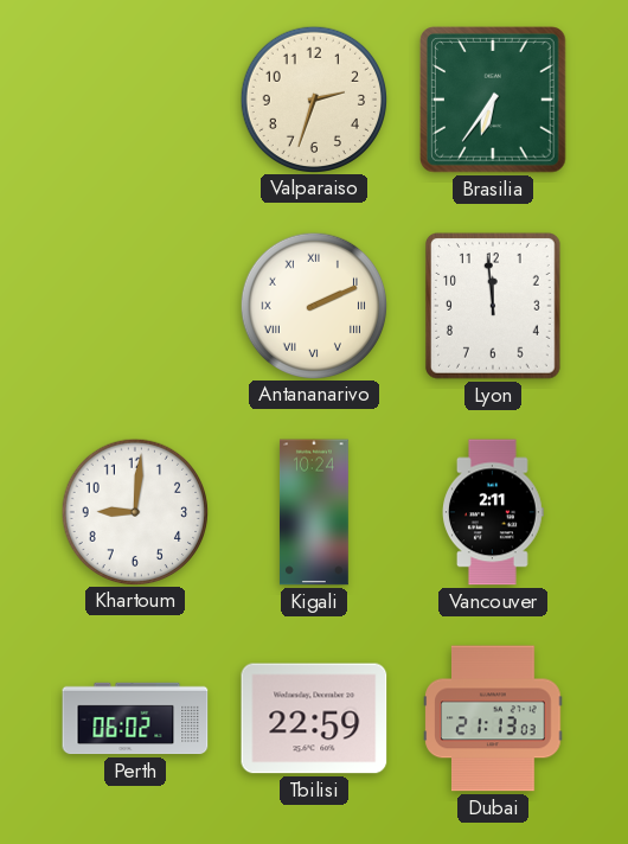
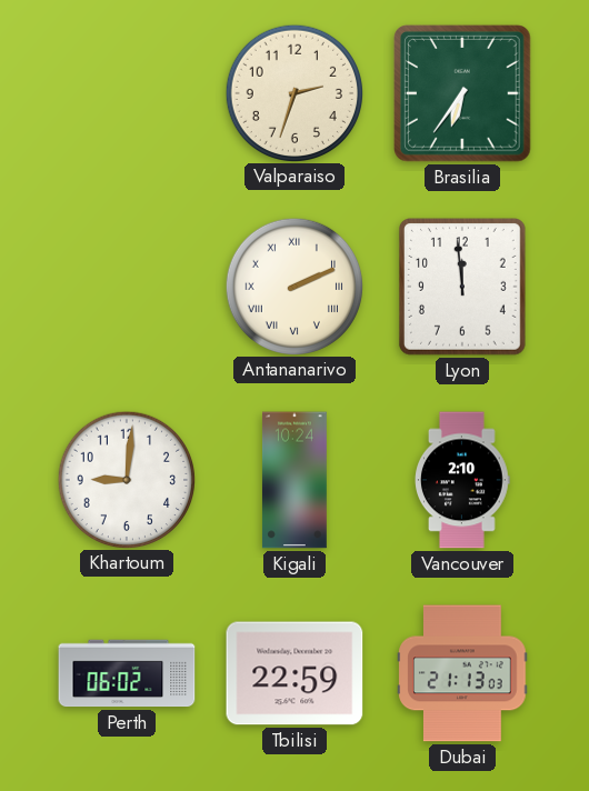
Vancouver: 2:11 -> 2:10
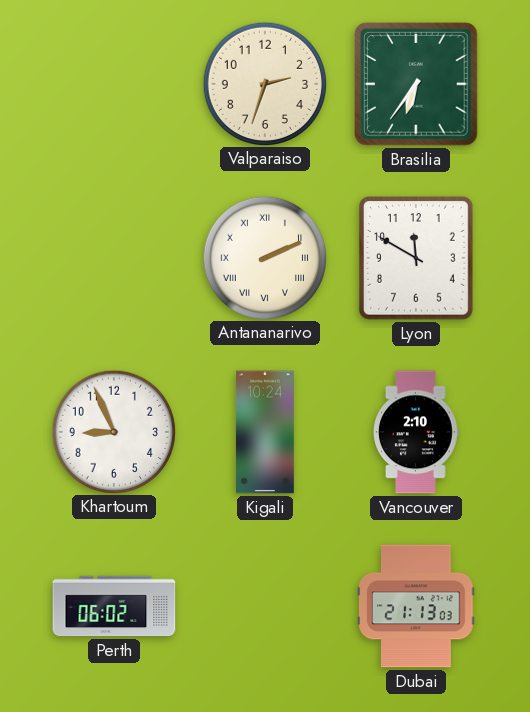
Lyon: 11:59 -> 11:50
Khartoum: 9:01 -> 8:56
Tbilisi: 22:59 -> none
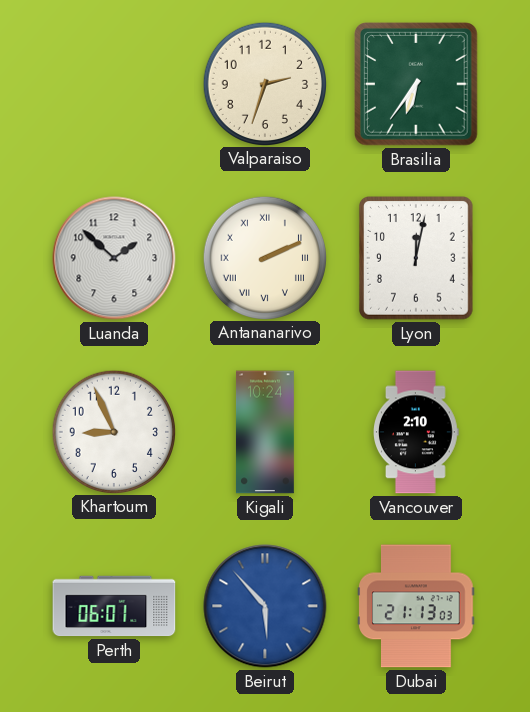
Luanda: none -> 1:52
Lyon: 11:50 -> 12:02
Perth: 06:02 -> 06:01
Beirut: none -> 5:53
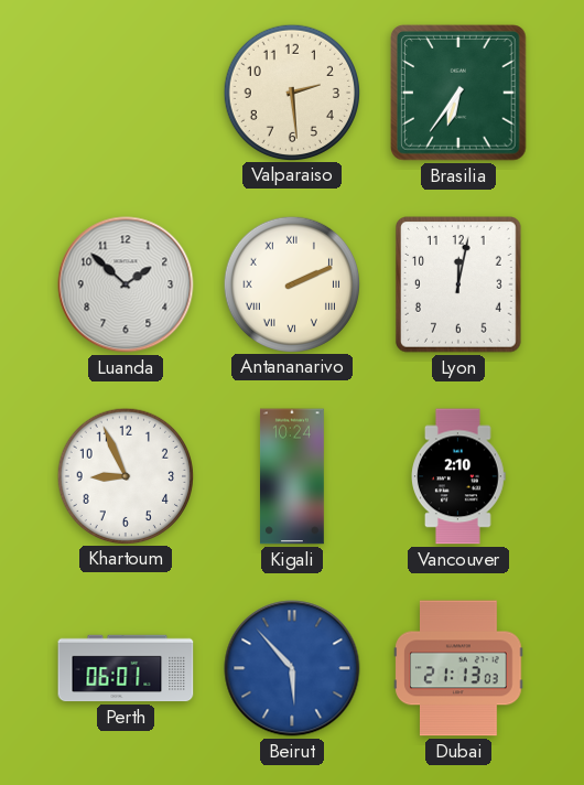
Valparaiso: 2:33 -> 2:29
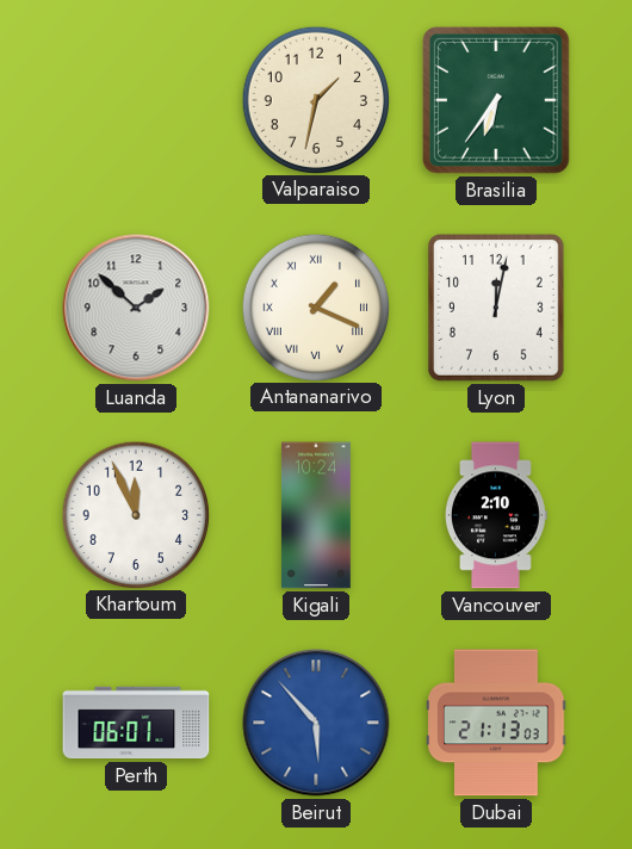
Valparaiso: 2:29 -> 1:32
Antananarivo: 2:11 -> 1:19
Khartoum: 8:56 -> 11:56
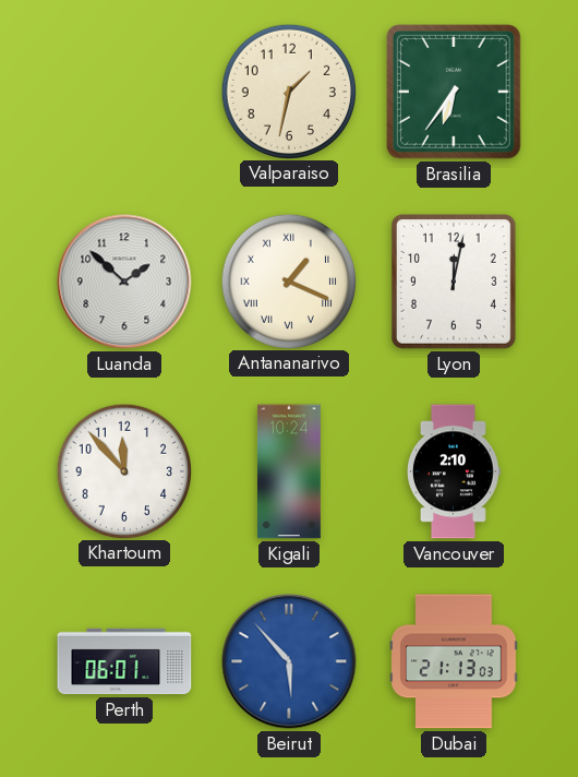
Khartoum: 11:56 -> 11:53
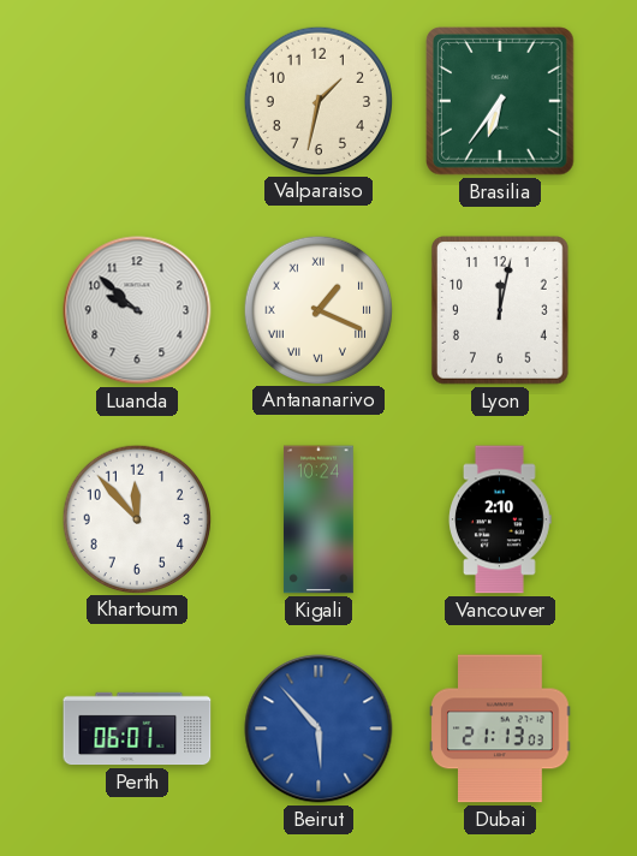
Luanda: 1:52 -> 9:52
